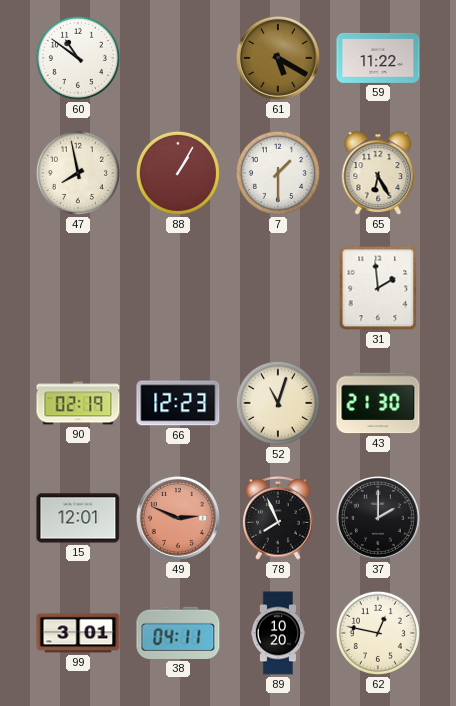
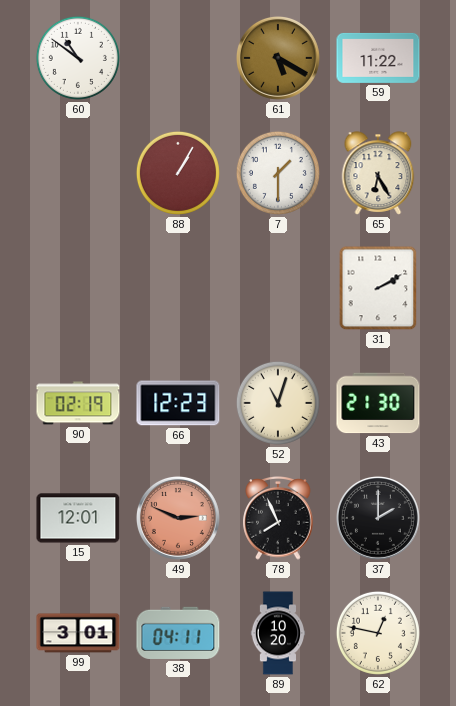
47: 7:58 -> none
31: 1:59 -> 2:10
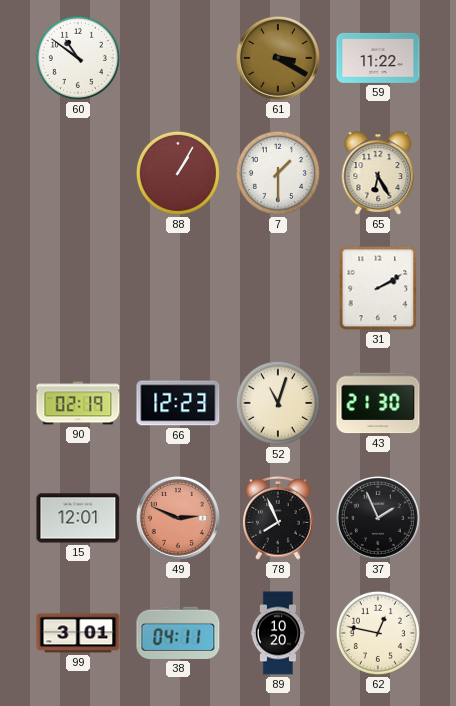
61: 5:20 -> 3:20
37: 2:00 -> 1:56
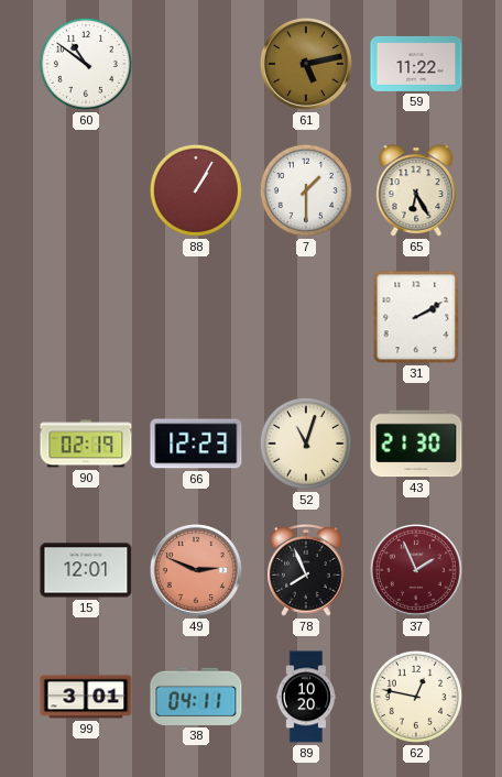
61: 3:20 -> 5:13
37 dial: black -> burgundy
